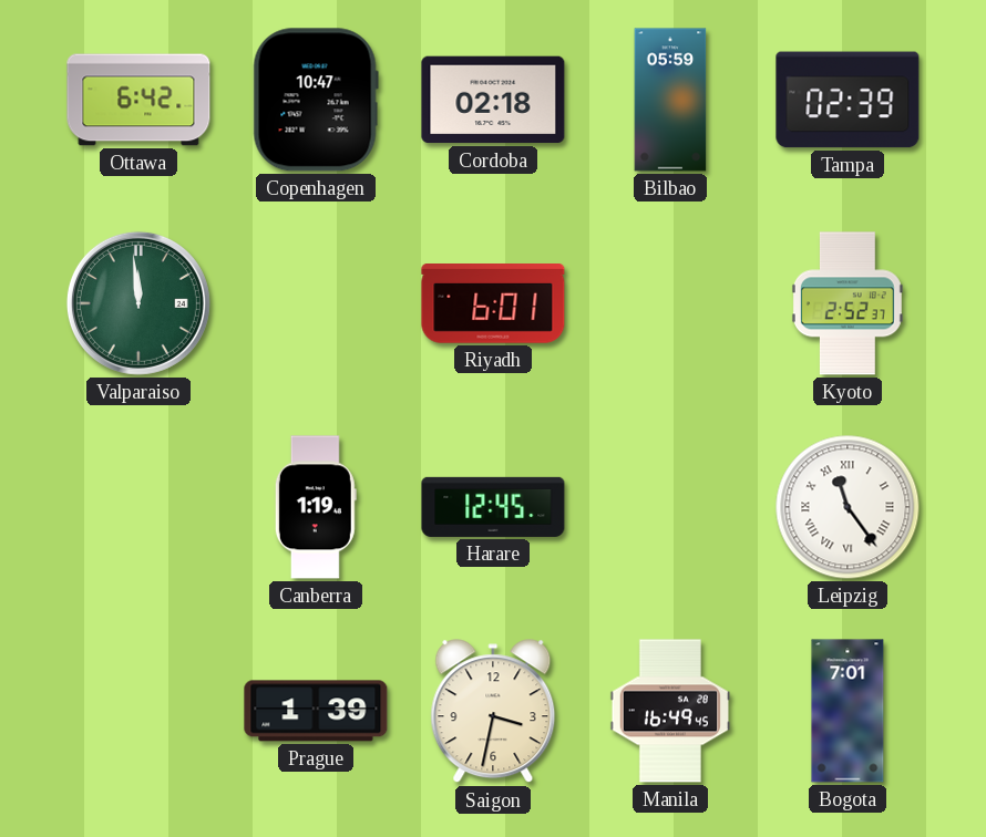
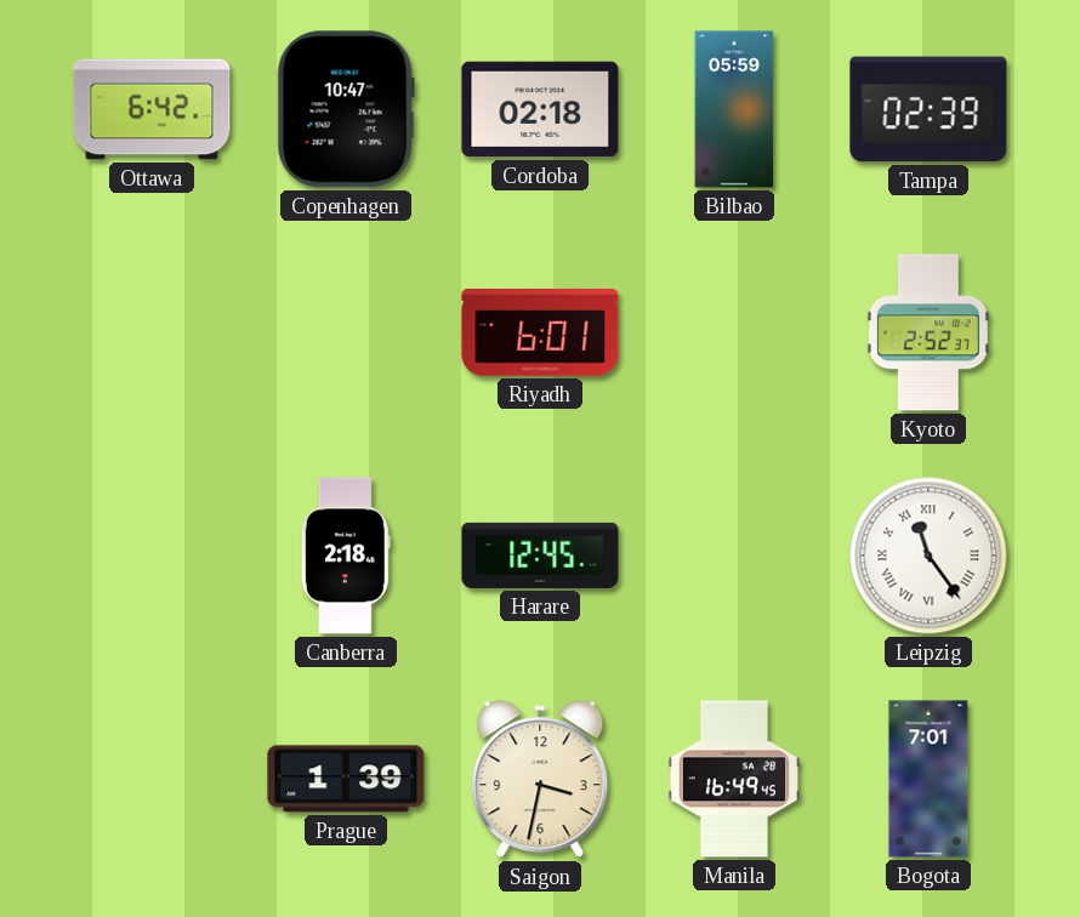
Valparaiso: 11:59 -> none
Canberra: 1:19 -> 2:18
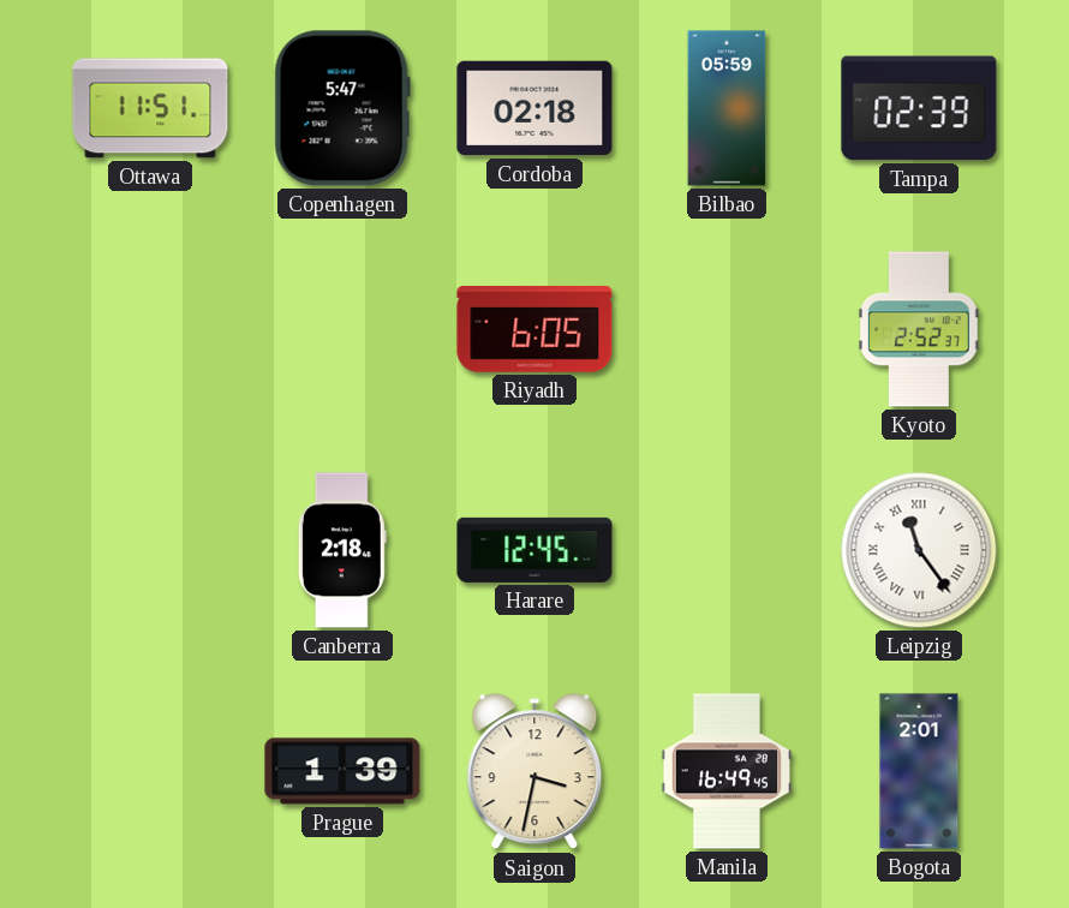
Ottawa: 6:42 -> 11:51
Copenhagen: 10:47 -> 5:47
Riyadh: 6:01 -> 6:05
Bogota: 7:01 -> 2:01
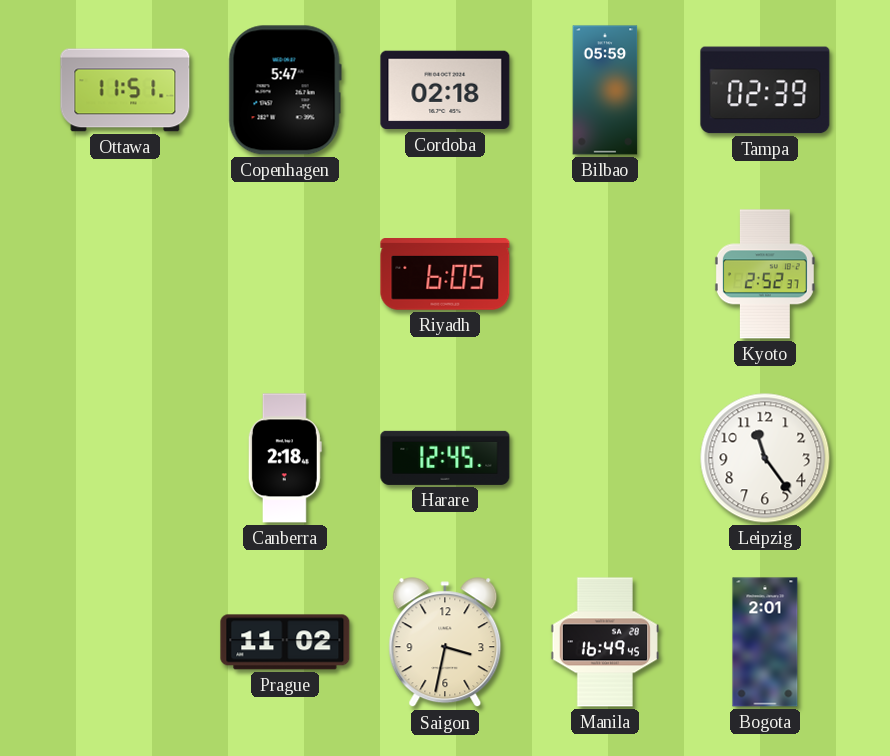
Leipzig numerals: Roman -> Arabic
Prague: 1:39 -> 11:02
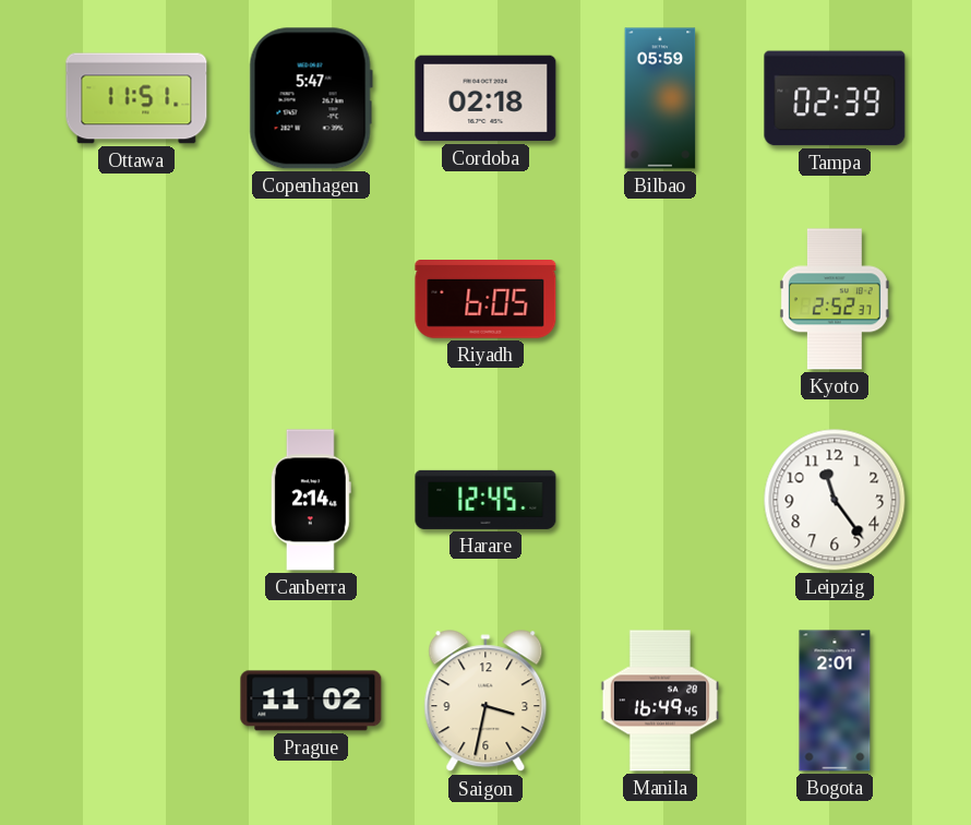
Canberra: 2:18 -> 2:14
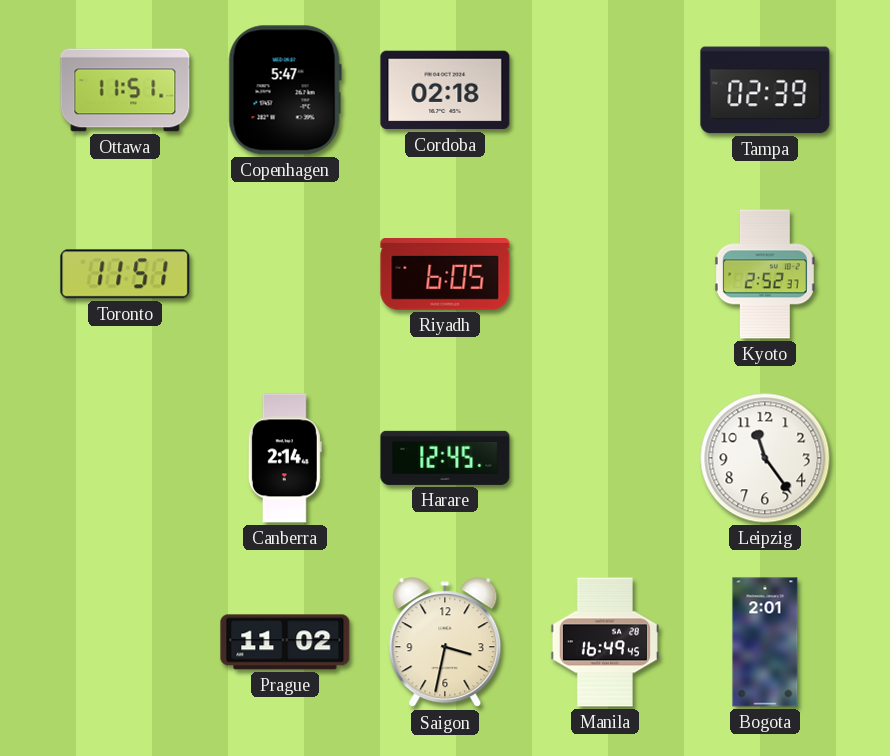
Bilbao: 05:59 -> none
Toronto: none -> 11:51
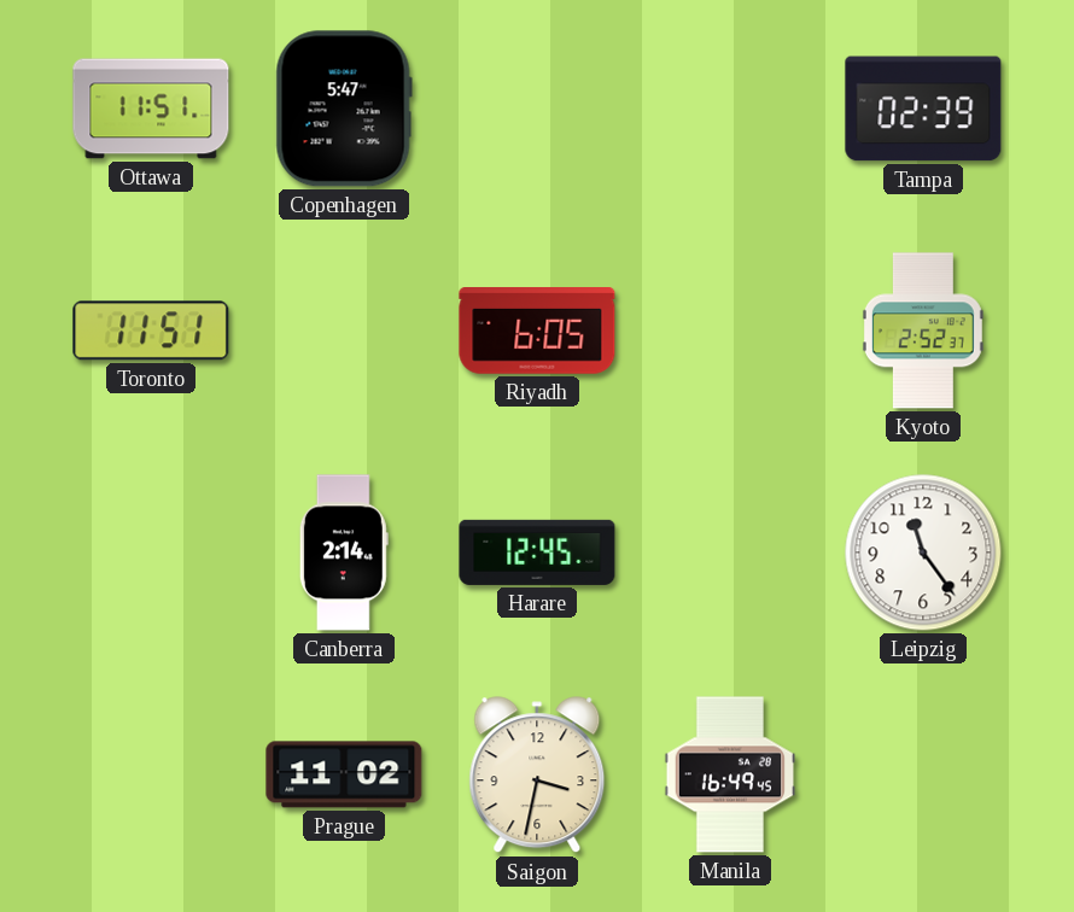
Cordoba: 02:18 -> none
Bogota: 2:01 -> none
